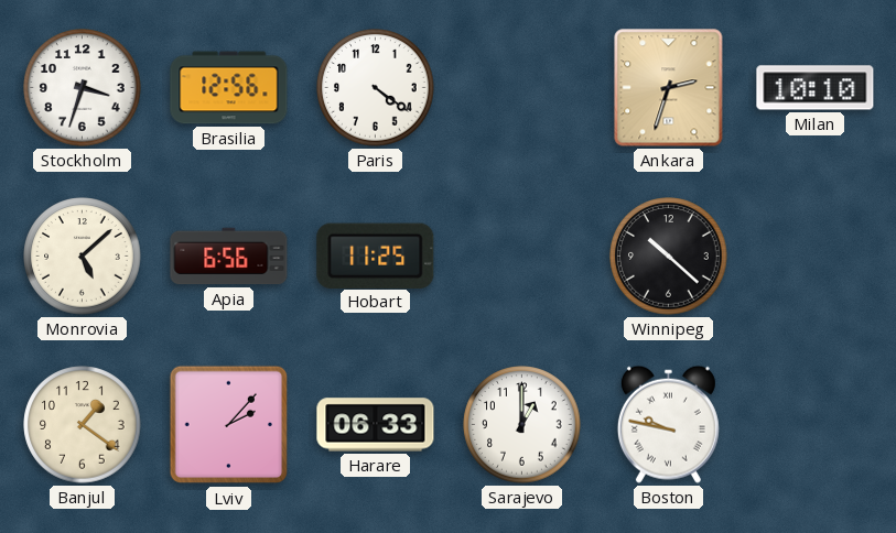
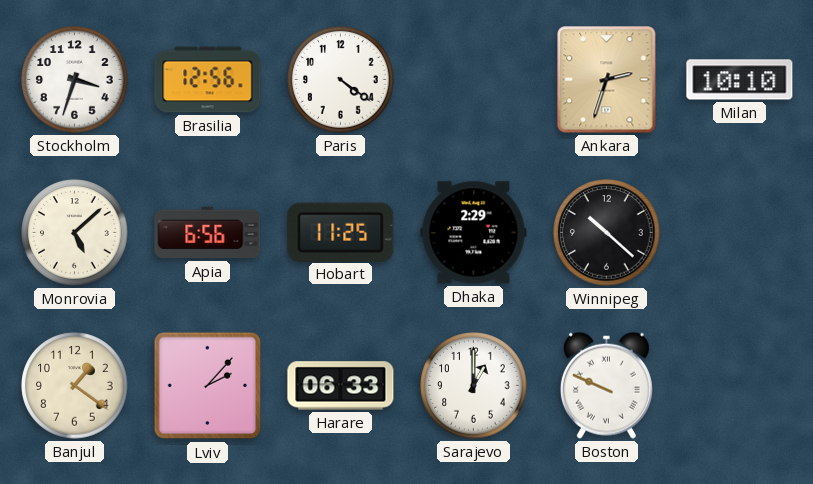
Dhaka: none -> 2:29
Boston: 9:47 -> 9:49
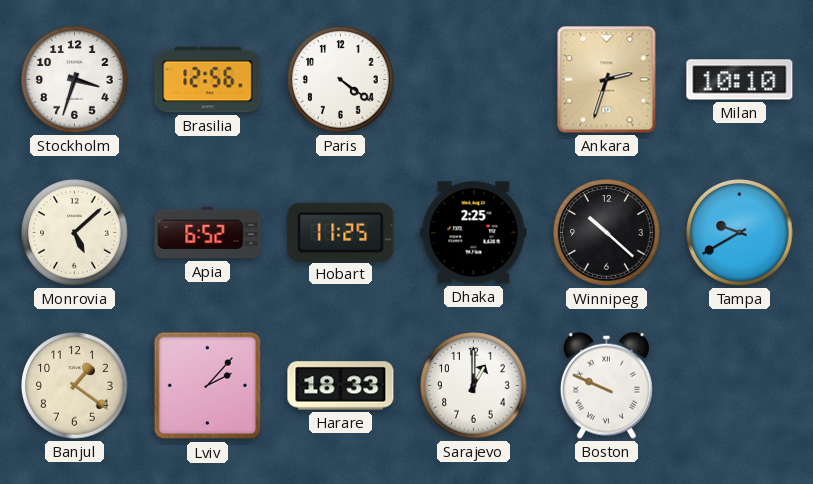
Apia: 6:56 -> 6:52
Dhaka: 2:29 -> 2:25
Tampa: none -> 9:40
Harare: 06:33 -> 18:33
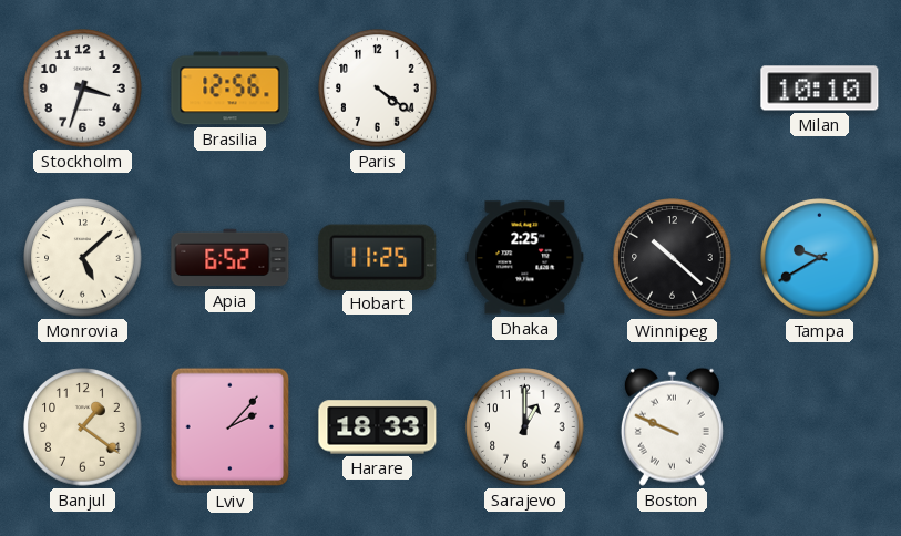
Ankara: 2:33 -> none
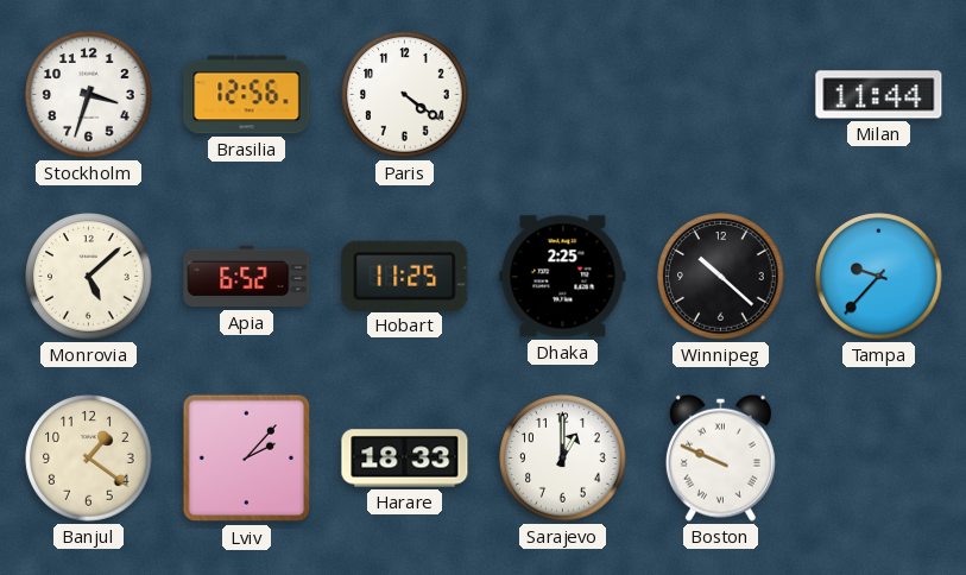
Milan: 10:10 -> 11:44
Tampa: 9:40 -> 9:37
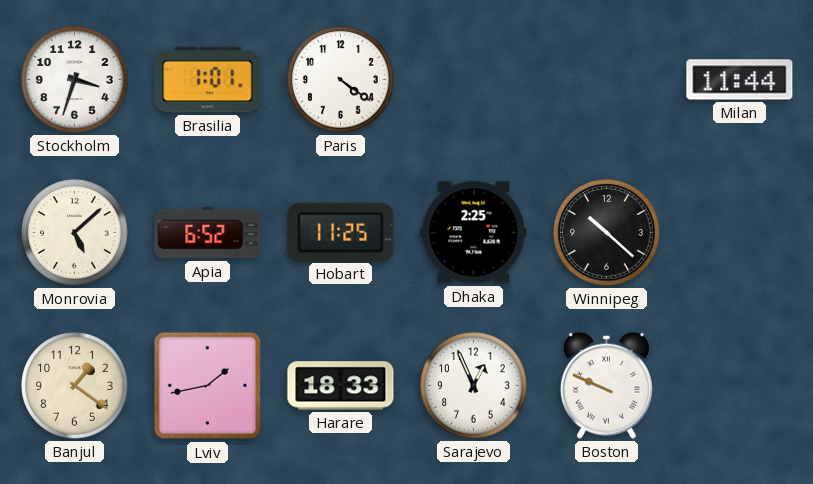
Brasilia: 12:56 -> 1:01
Tampa: 9:37 -> none
Lviv: 2:07 -> 1:43
Sarajevo: 1:00 -> 12:56
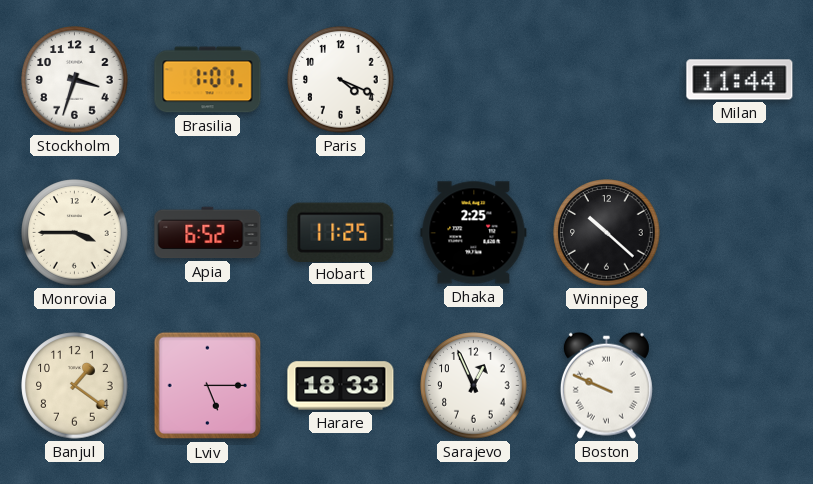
Paris: 4:21 -> 4:19
Monrovia: 5:08 -> 3:45
Lviv: 1:43 -> 5:15
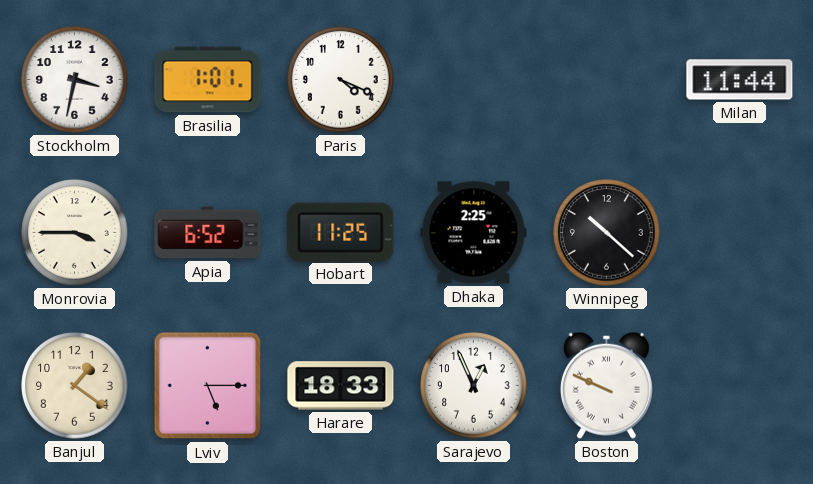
Stockholm: 3:33 -> 3:32
